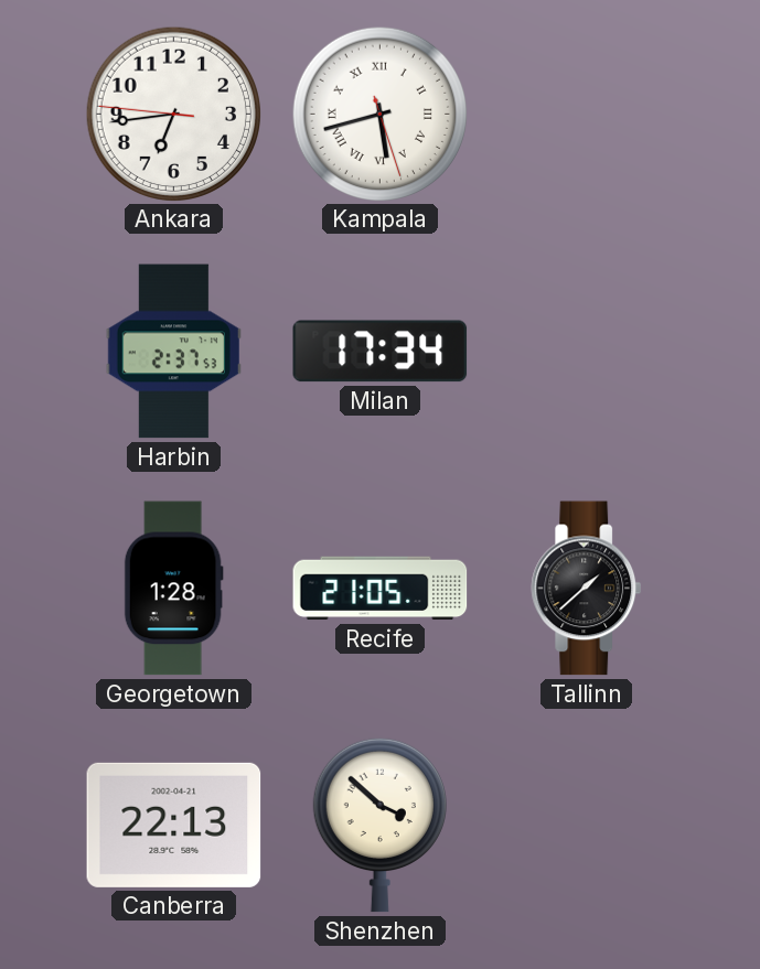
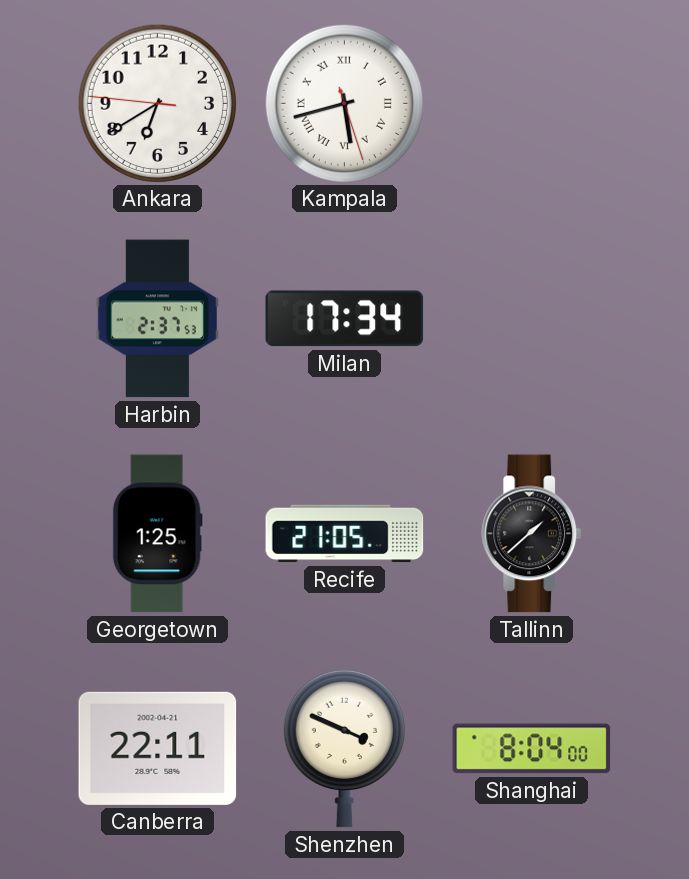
Ankara: 6:43 -> 6:39
Georgetown: 1:28 -> 1:25
Canberra: 22:13 -> 22:11
Shenzhen: 3:52 -> 3:49
Shanghai: none -> 8:04
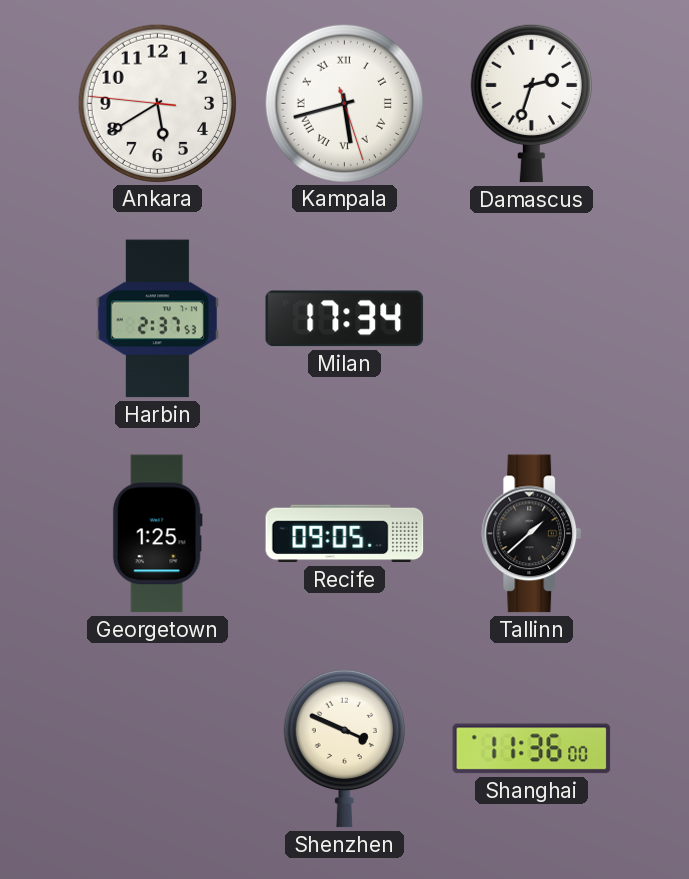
Ankara: 6:39 -> 5:39
Damascus: none -> 2:33
Recife: 21:05 -> 09:05
Canberra: 22:11 -> none
Shanghai: 8:04 -> 11:36
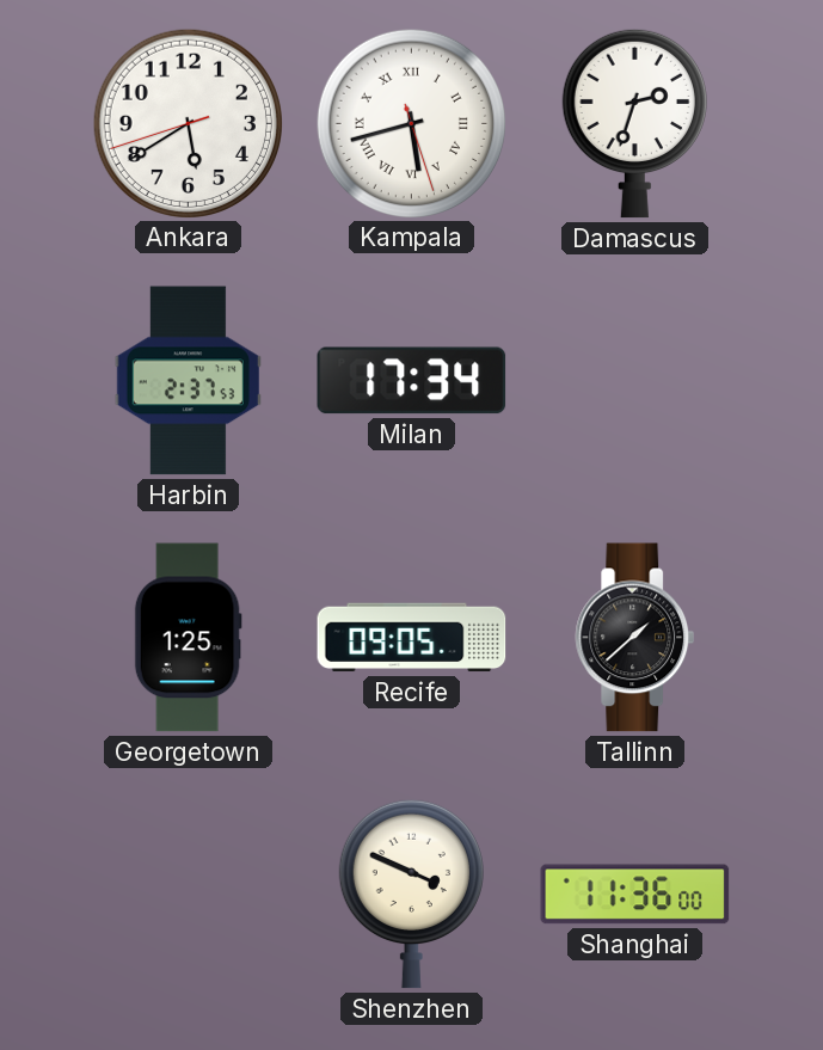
Ankara: 5:39:46 -> 5:39:42
